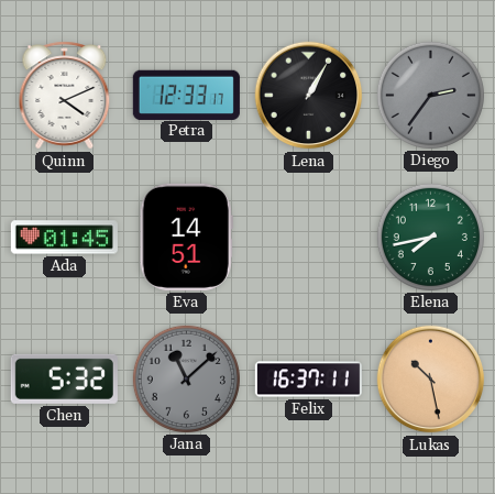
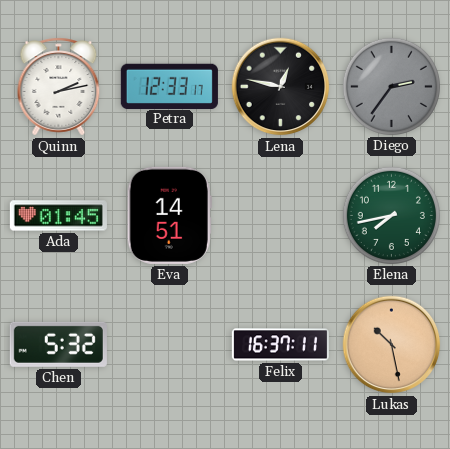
Quinn: 4:11 -> 2:13
Lena: 1:05 -> 12:47
Jana: 11:08 -> none
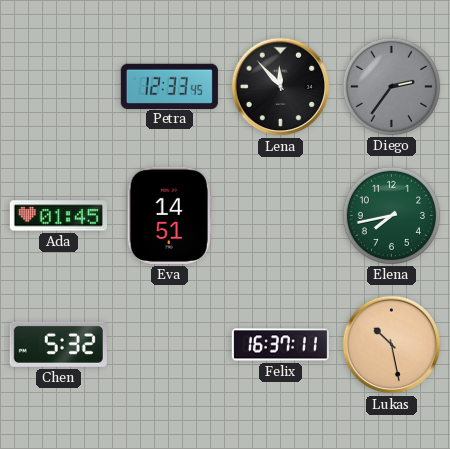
Quinn: 2:13 -> none
Petra: 12:33:17 -> 12:33:45
Lena: 12:47 -> 11:53
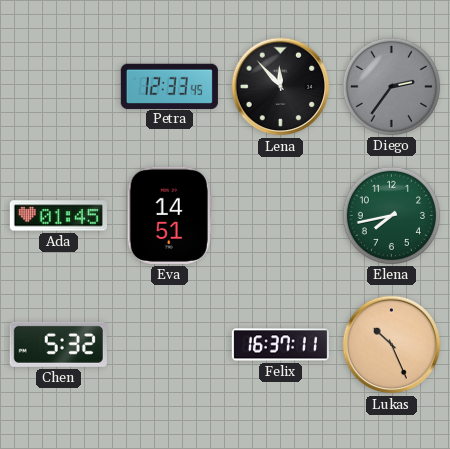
Lukas: 10:28 -> 10:26
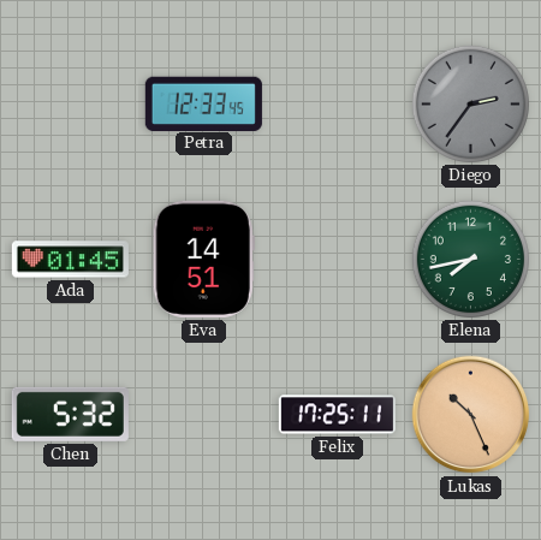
Lena: 11:53 -> none
Felix: 16:37 -> 17:25
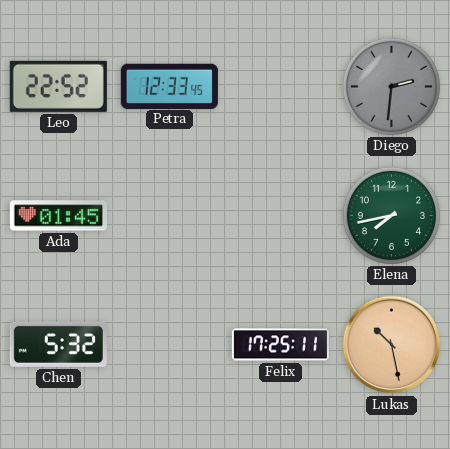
Leo: none -> 22:52
Diego: 2:36 -> 2:31
Eva: 14:51 -> none
Lukas: 10:26 -> 10:28
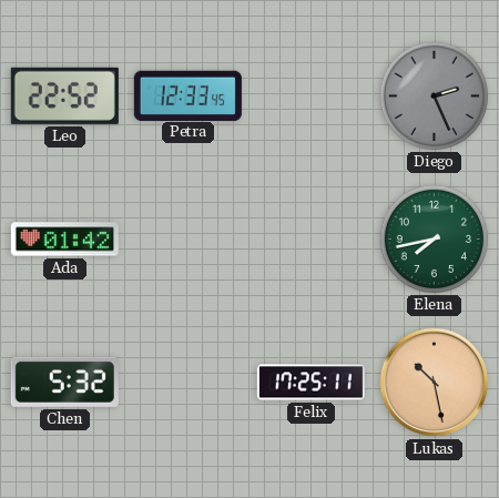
Diego: 2:31 -> 2:26
Ada: 01:45 -> 01:42
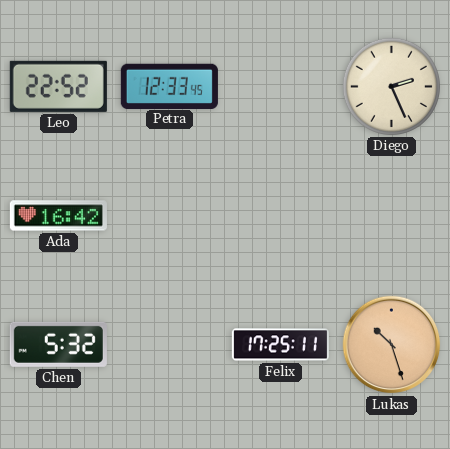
Diego dial: grey -> cream
Ada: 01:42 -> 16:42
Elena: 7:43 -> none
Lukas: 10:28 -> 10:27
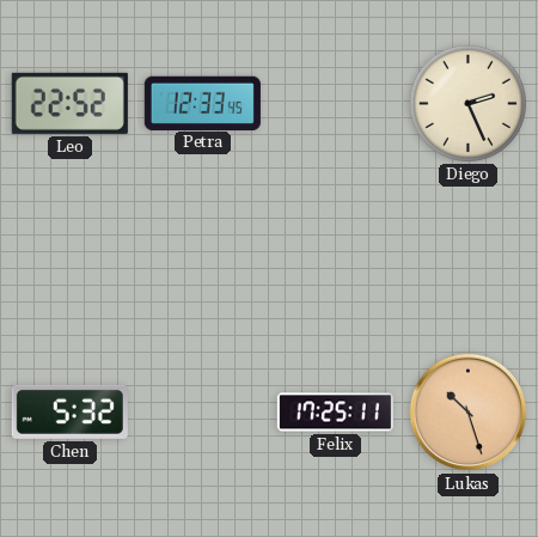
Ada: 16:42 -> none
